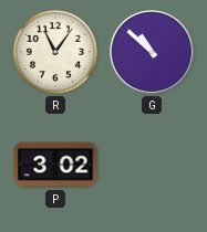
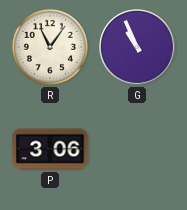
G: 10:52 -> 10:56
P: 3:02 -> 3:06
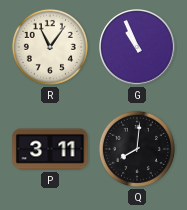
P: 3:06 -> 3:11
Q: none -> 8:01
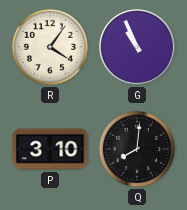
R: 11:06 -> 4:06
P: 3:11 -> 3:10
